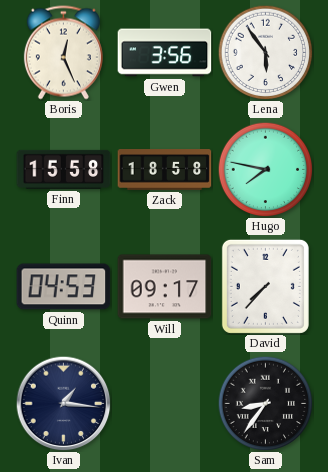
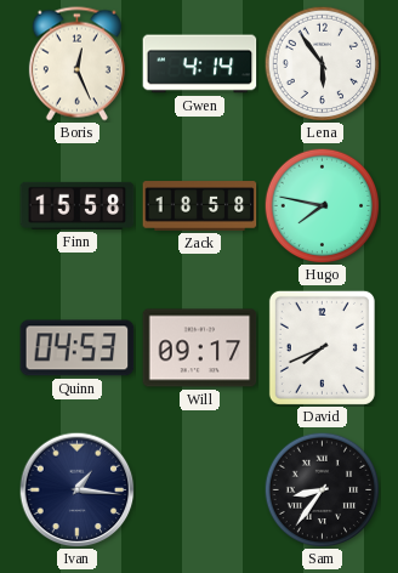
Gwen: 3:56 -> 4:14
David: 7:37 -> 7:41
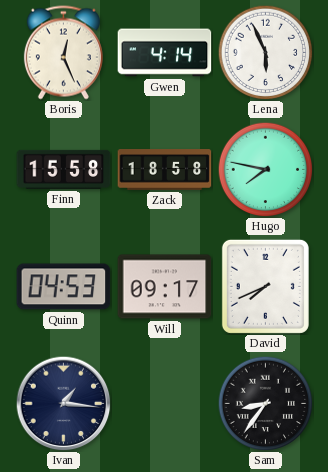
Lena: 5:54 -> 5:56
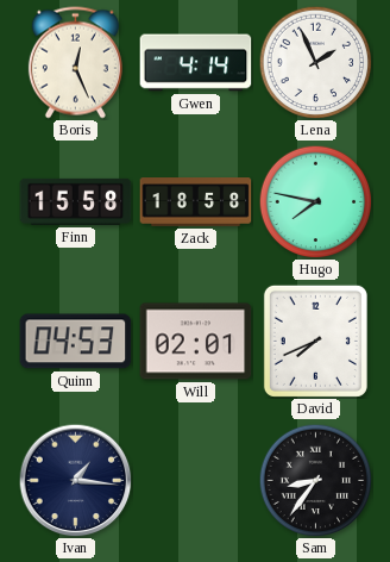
Lena: 5:56 -> 1:56
Will: 09:17 -> 02:01
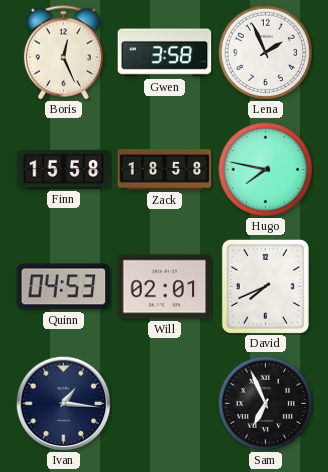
Gwen: 4:14 -> 3:58
Sam: 8:36 -> 6:56
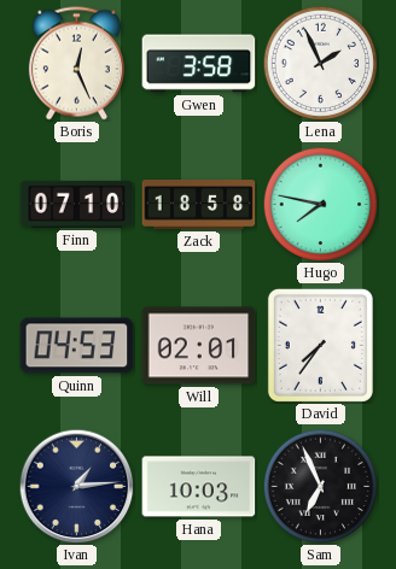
Finn: 15:58 -> 07:10
David: 7:41 -> 7:36
Ivan: 1:16 -> 1:14
Hana: none -> 10:03
